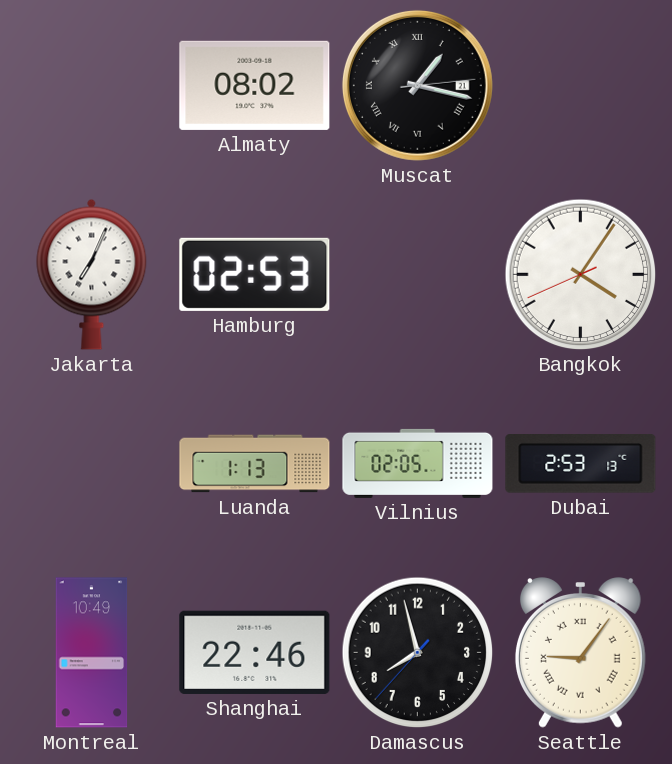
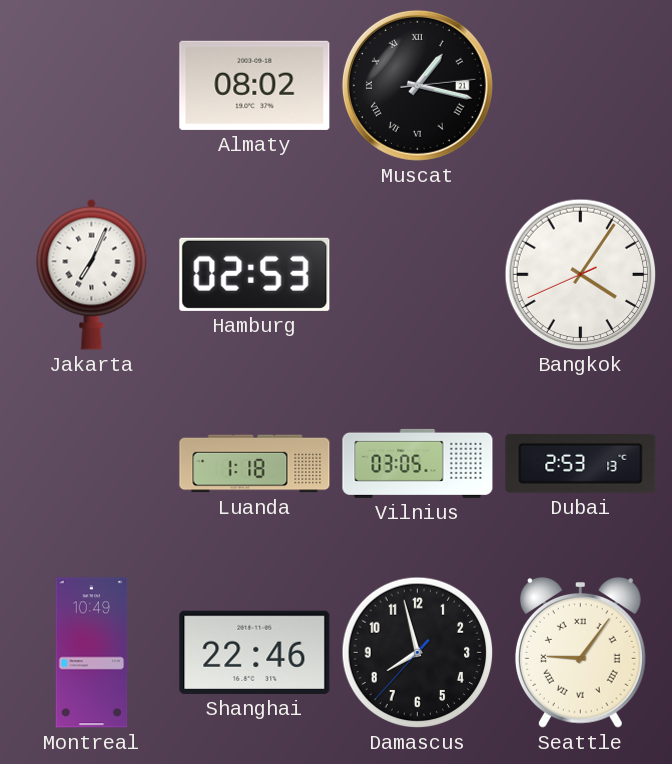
Luanda: 1:13 -> 1:18
Vilnius: 02:05 -> 03:05
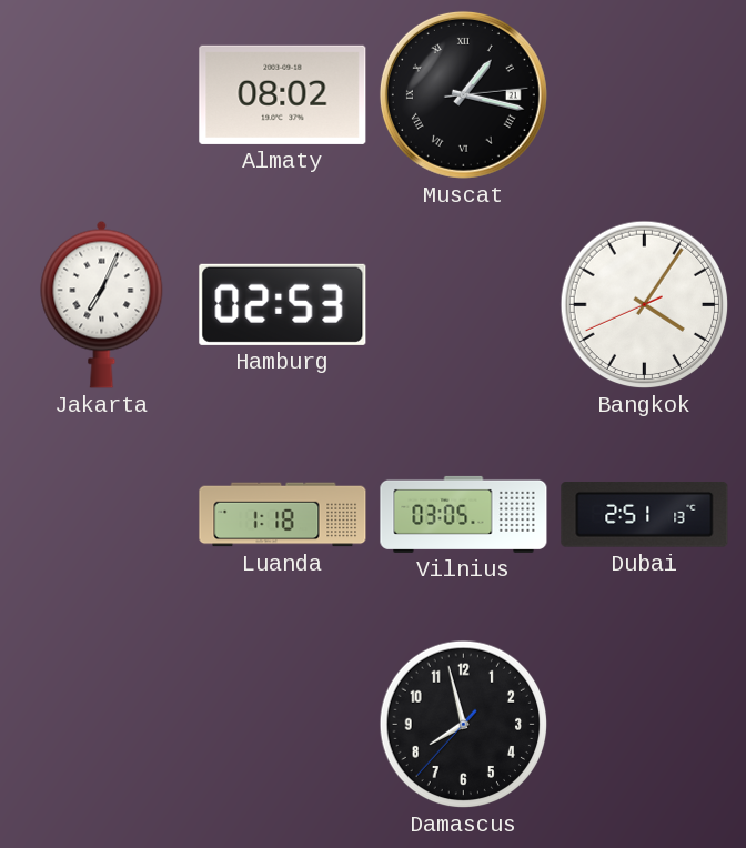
Dubai: 2:53 -> 2:51
Montreal: 10:49 -> none
Shanghai: 22:46 -> none
Seattle: 9:06 -> none
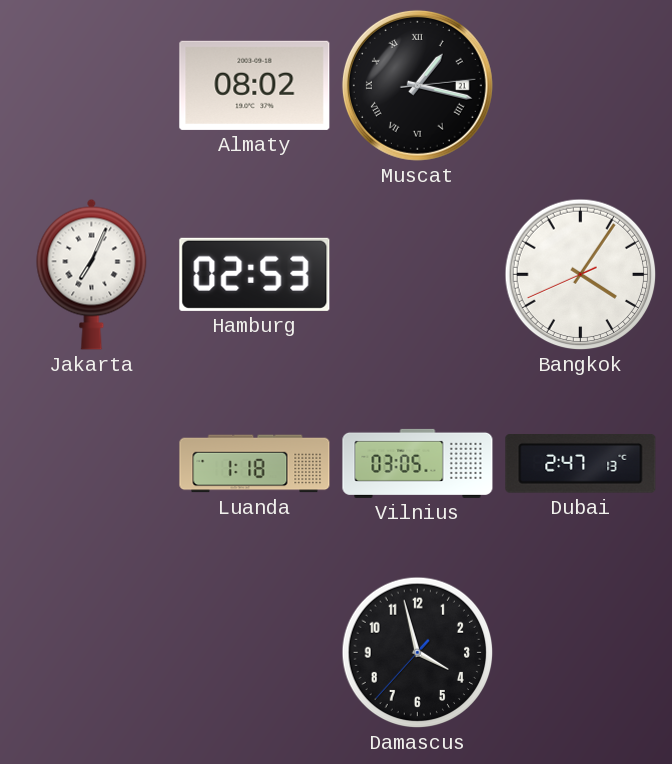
Dubai: 2:51 -> 2:47
Damascus: 7:57 -> 3:57
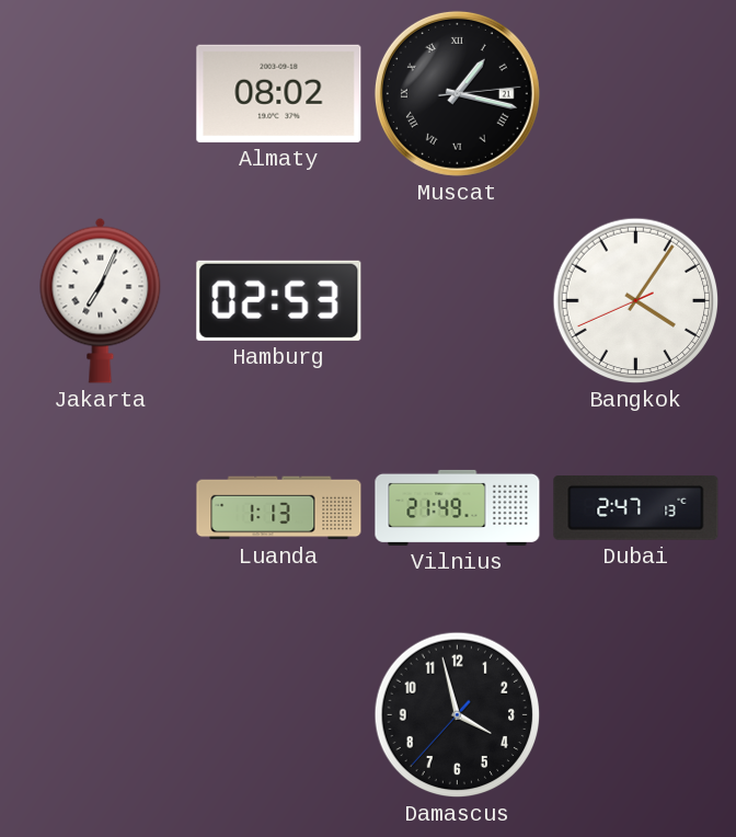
Luanda: 1:18 -> 1:13
Vilnius: 03:05 -> 21:49
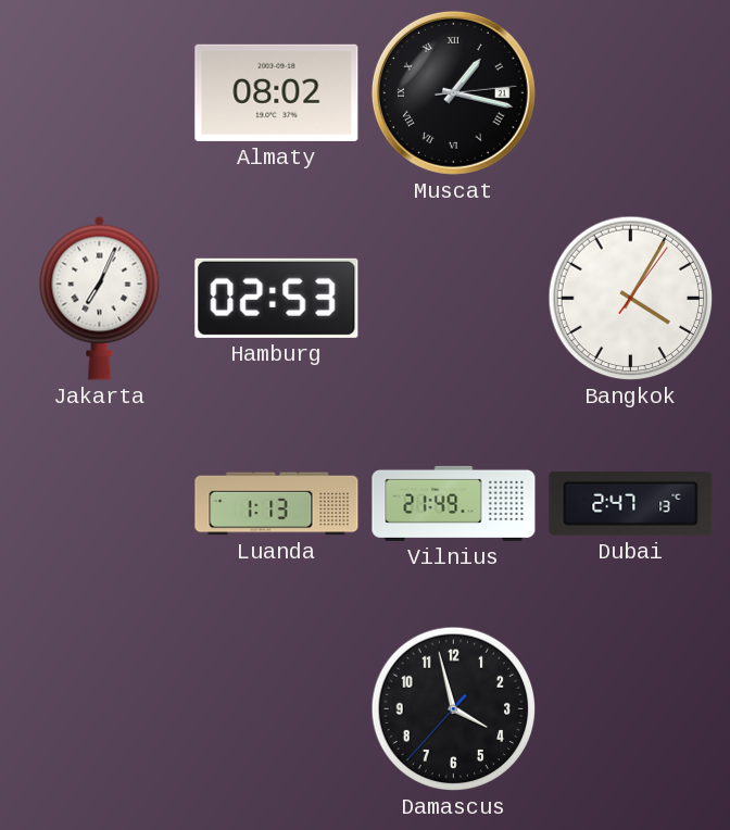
Bangkok: 4:05:41 -> 4:05:06
